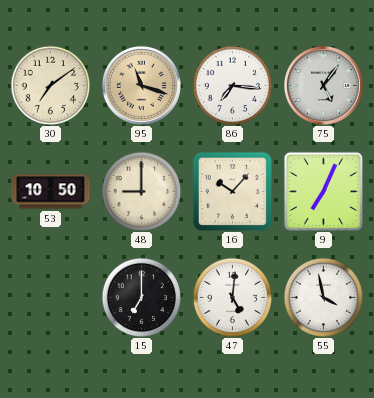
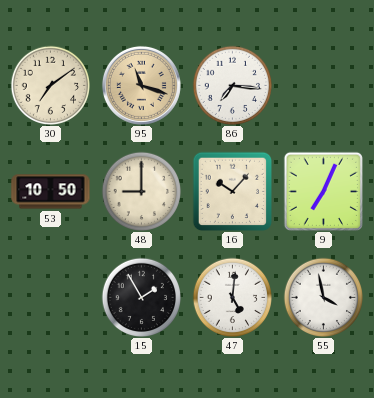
75: 5:06 -> none
15: 7:00 -> 1:55
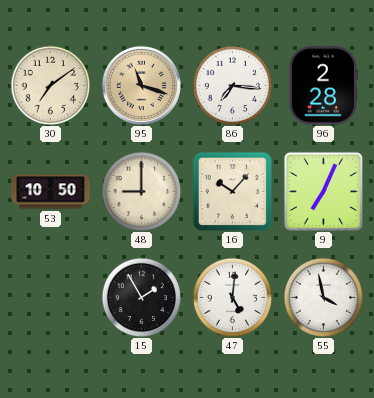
96: none -> 2:28
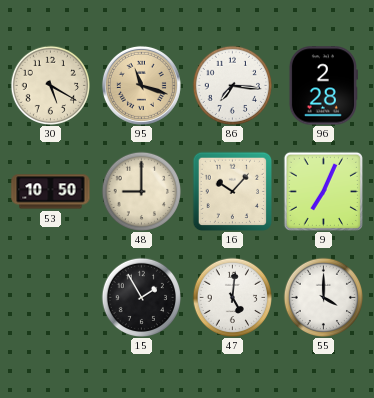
30: 7:09 -> 5:20
55: 3:58 -> 4:00
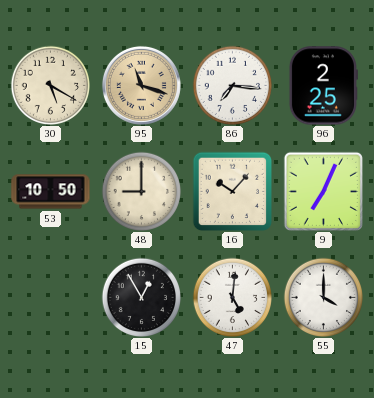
96: 2:28 -> 2:25
15: 1:55 -> 12:55
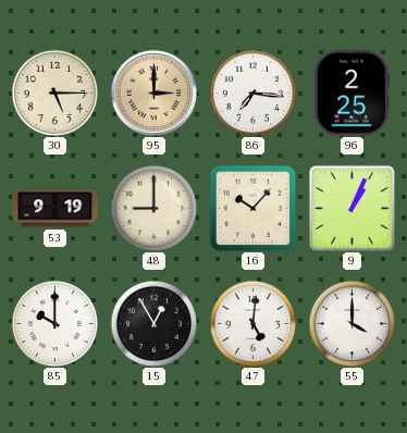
30: 5:20 -> 5:15
95: 11:18 -> 3:00
53: 10:50 -> 9:19
9: 7:04 -> 1:04
85: none -> 10:00
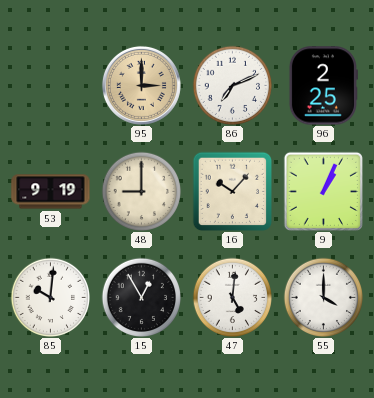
30: 5:15 -> none
86: 7:16 -> 7:11
85: 10:00 -> 10:01
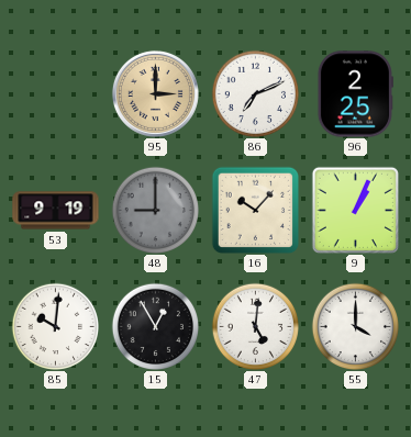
48 dial: cream -> grey
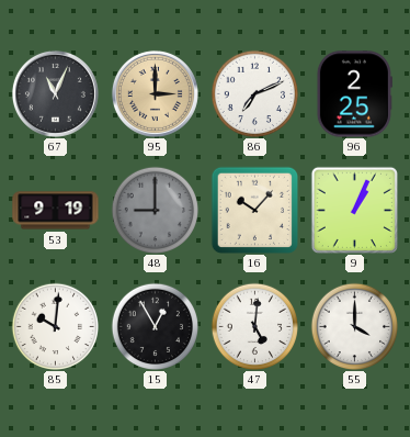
67: none -> 11:04
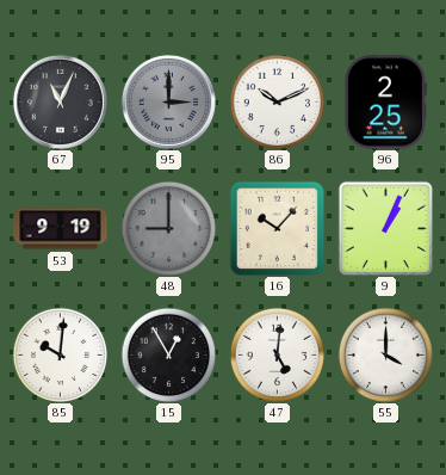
95 dial: champagne -> grey
86: 7:11 -> 10:11
